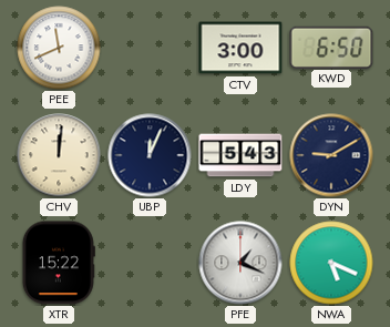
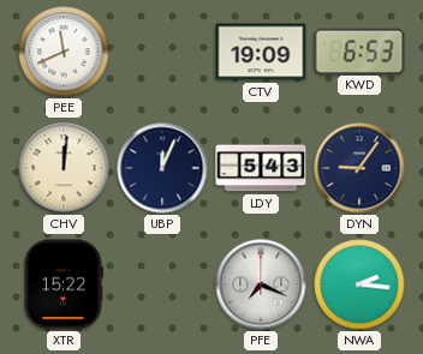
CTV: 3:00 -> 19:09
KWD: 6:50 -> 6:53
DYN: 9:10 -> 9:06
PFE: 1:19 -> 7:19
NWA: 5:19 -> 2:16
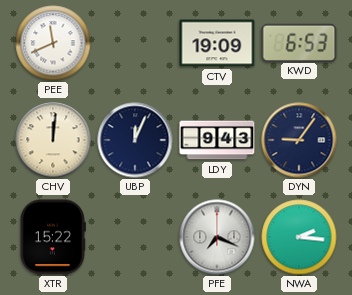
LDY: 5:43 -> 9:43
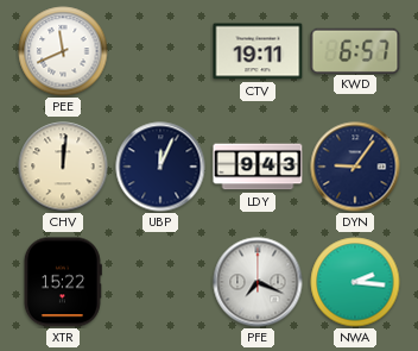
CTV: 19:09 -> 19:11
KWD: 6:53 -> 6:57
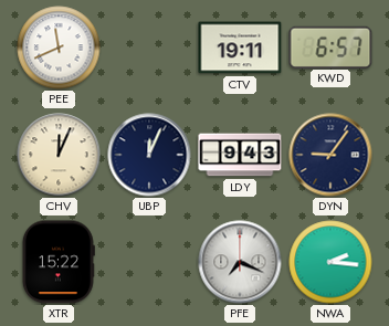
CHV: 12:01 -> 12:04
